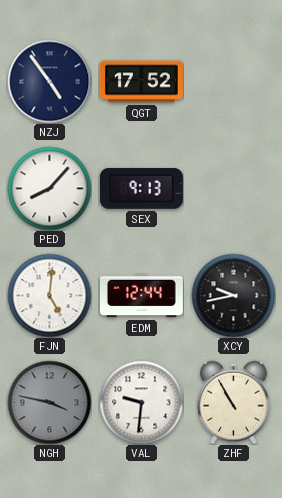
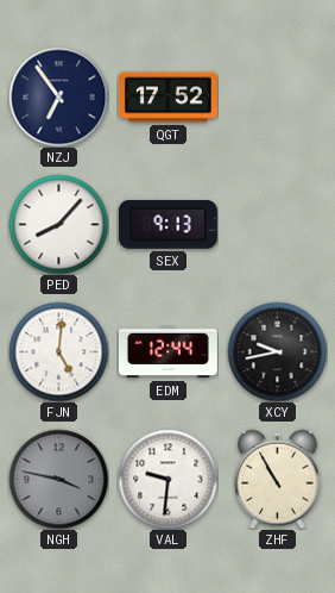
NZJ: 4:54 -> 6:54
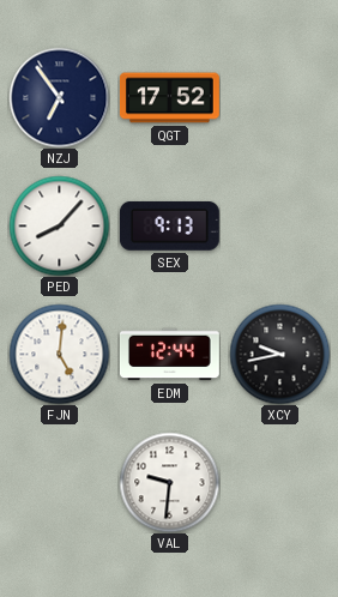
NGH: 3:47 -> none
ZHF: 10:55 -> none
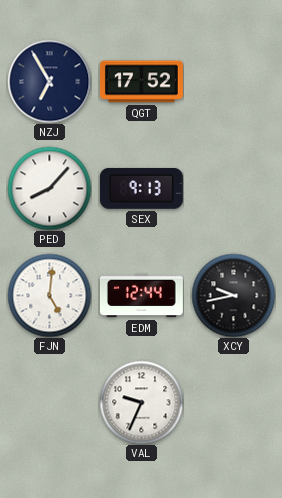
NZJ: 6:54 -> 6:55
VAL: 9:31 -> 9:34
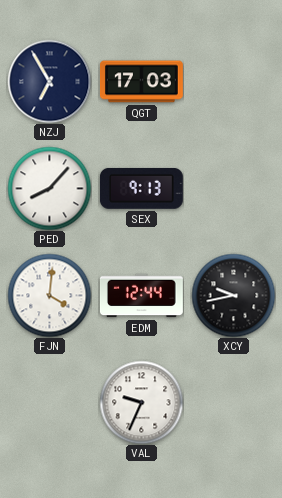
QGT: 17:52 -> 17:03
FJN: 5:01 -> 4:01
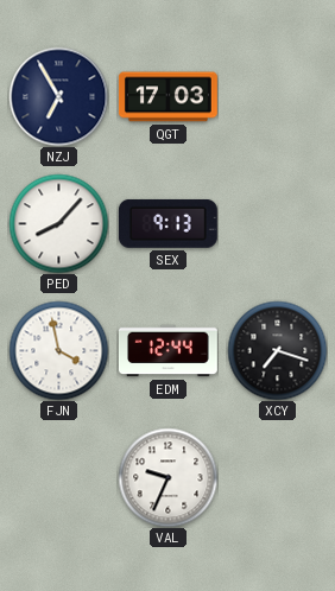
FJN: 4:01 -> 3:58
XCY: 9:43 -> 7:18
